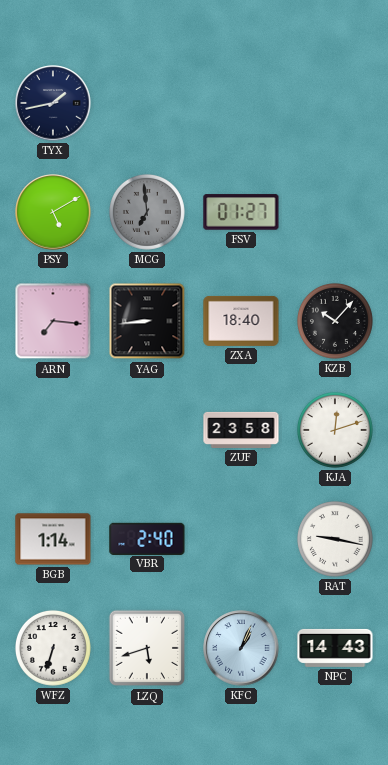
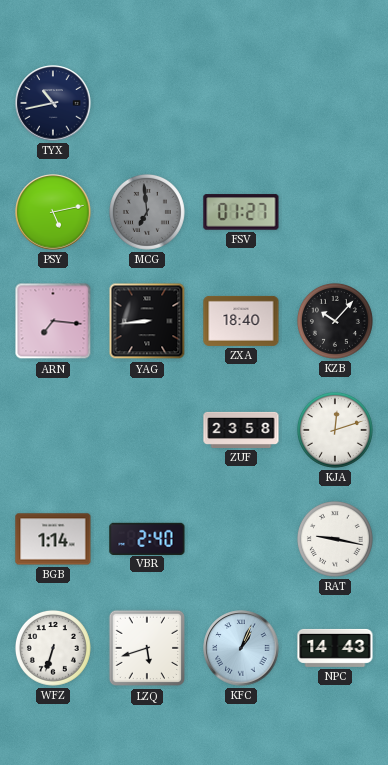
TYX: 1:43 -> 10:43
PSY: 5:10 -> 5:13
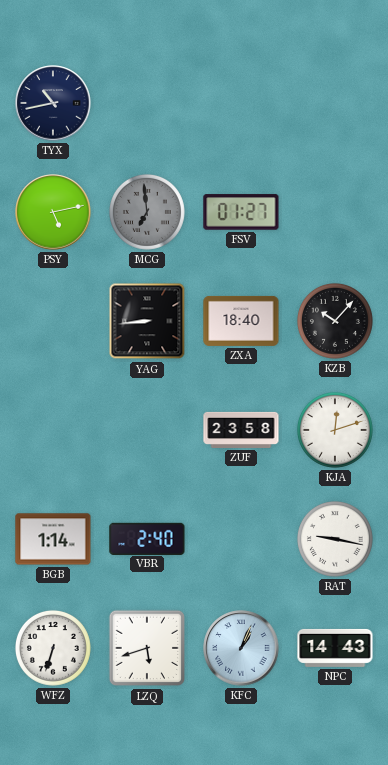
ARN: 7:16 -> none
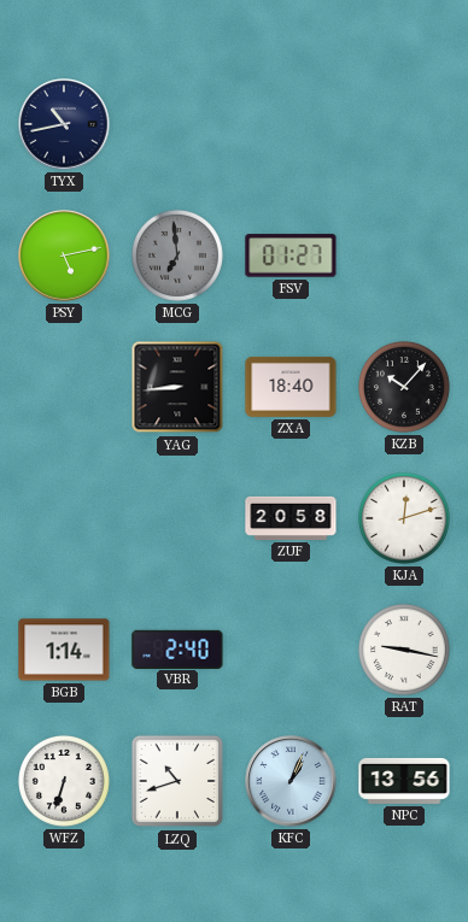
ZUF: 23:58 -> 20:58
LZQ: 5:42 -> 10:42
NPC: 14:43 -> 13:56
